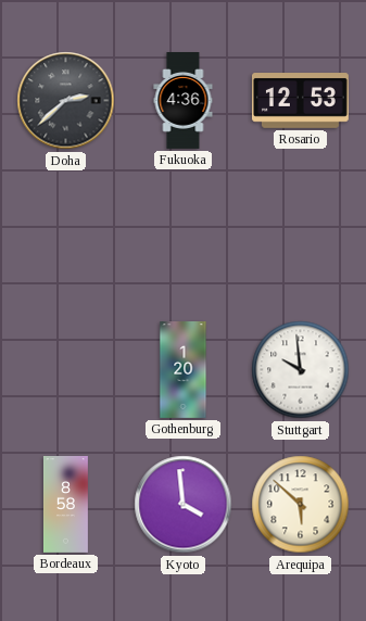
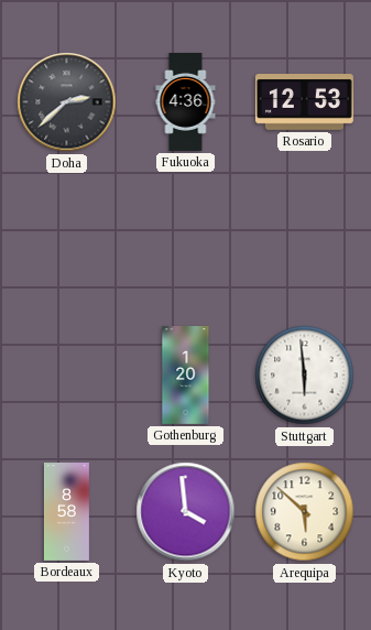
Stuttgart: 9:59 -> 5:59
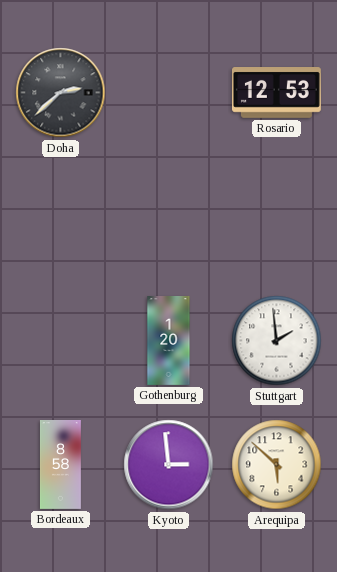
Fukuoka: 4:36 -> none
Stuttgart: 5:59 -> 1:59
Kyoto: 3:59 -> 2:59
